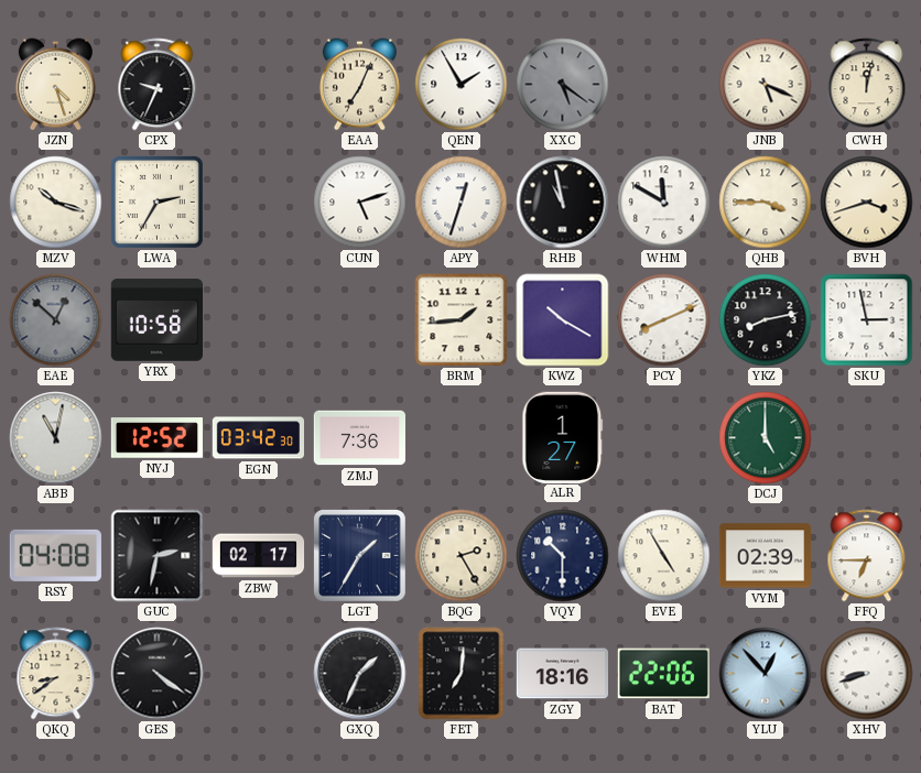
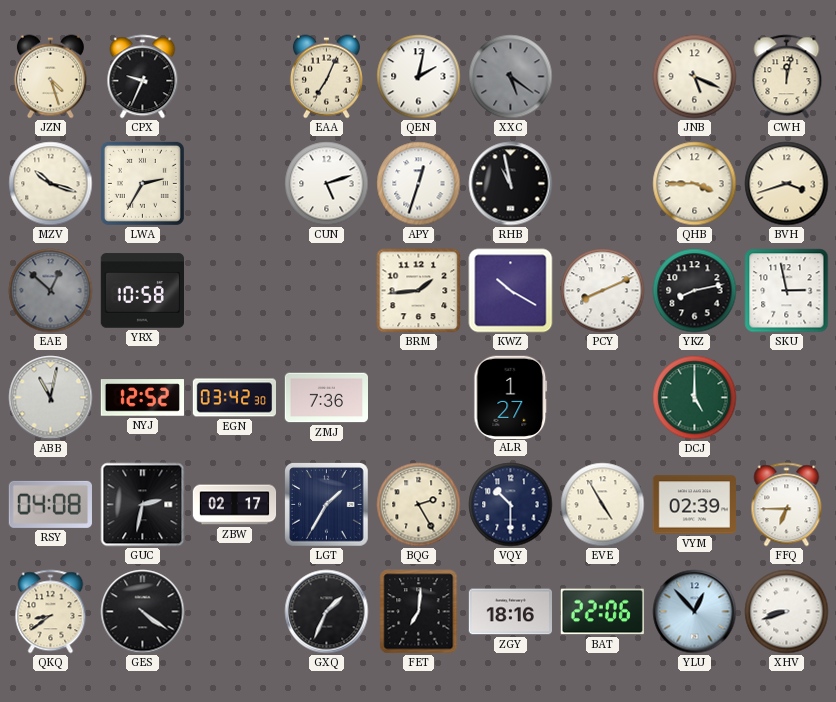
QEN: 1:55 -> 2:02
WHM: 11:50 -> none
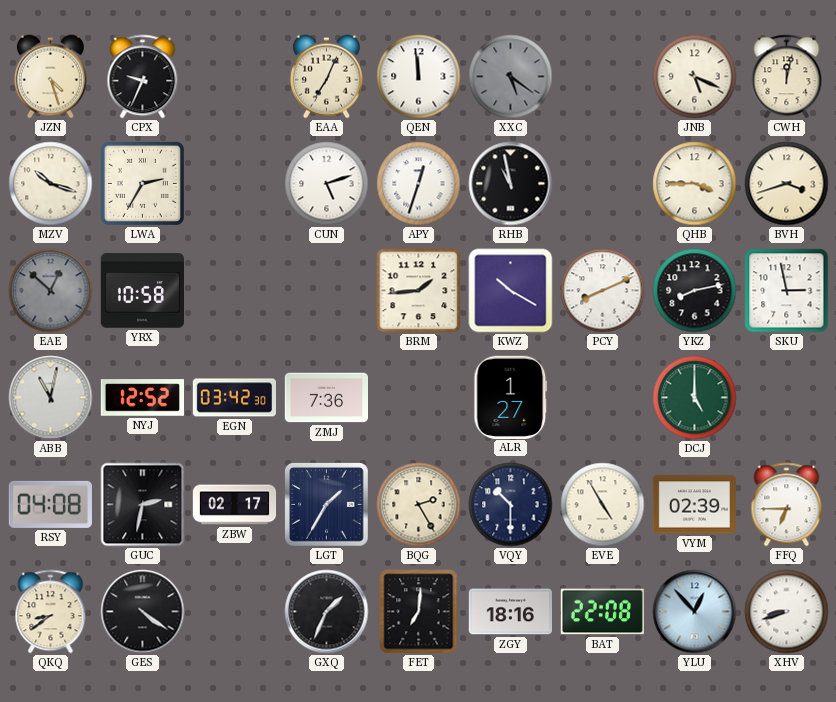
QEN: 2:02 -> 11:59
BAT: 22:06 -> 22:08
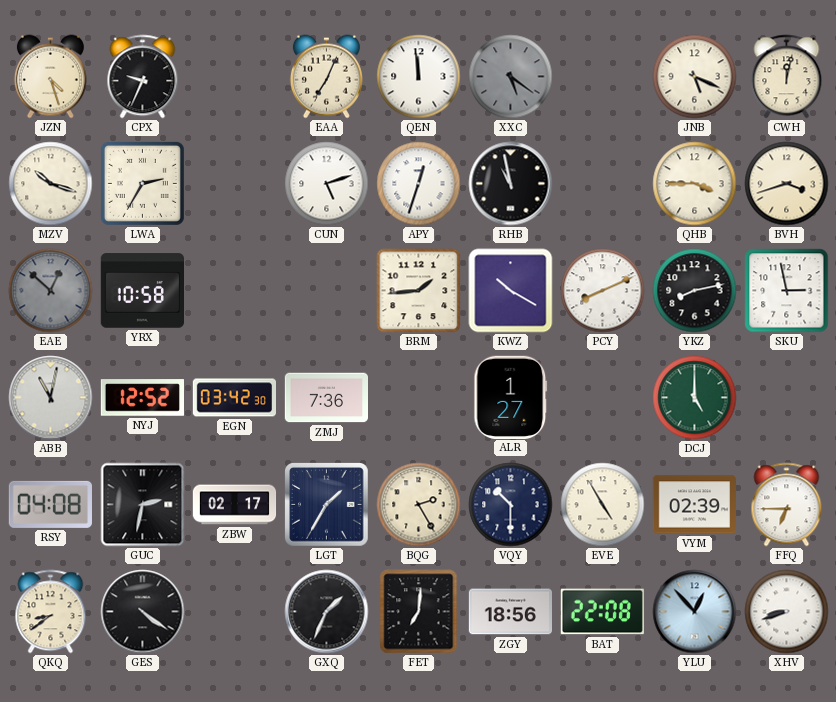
ZGY: 18:16 -> 18:56
